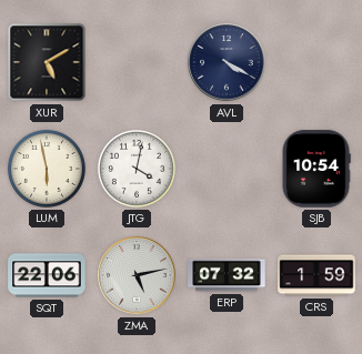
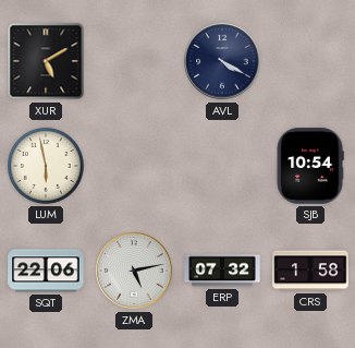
JTG: 4:02 -> none
CRS: 1:59 -> 1:58
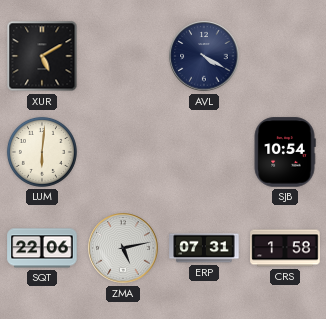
LUM: 5:58 -> 6:01
ERP: 07:32 -> 07:31
